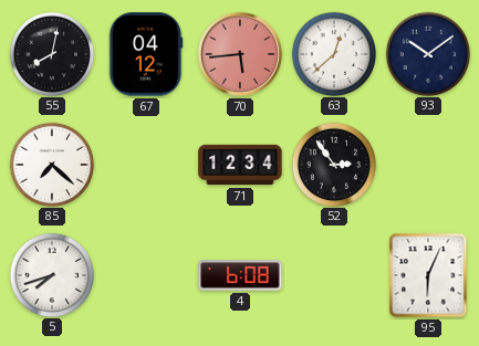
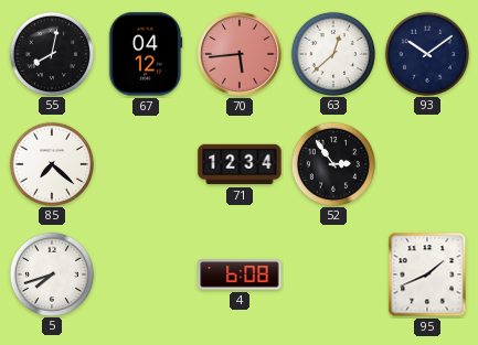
95: 6:04 -> 1:41
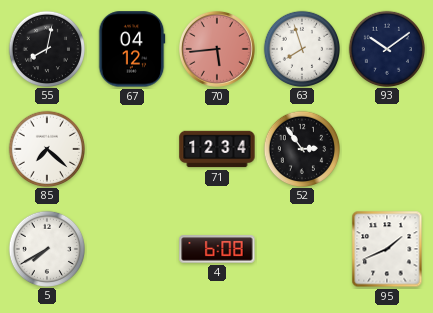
63: 12:38 -> 7:57
5: 7:42 -> 7:40
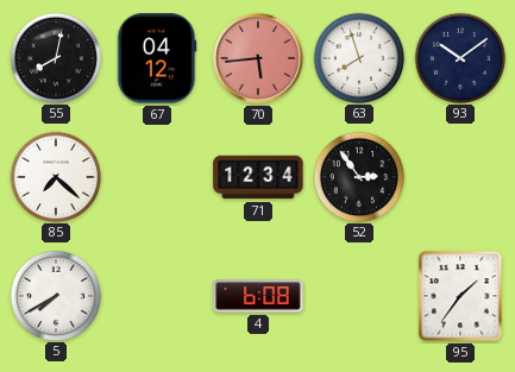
95: 1:41 -> 1:36
